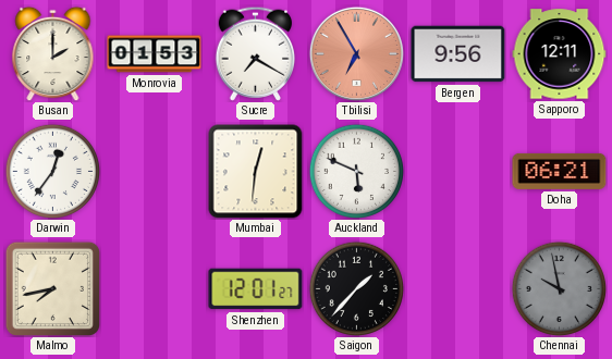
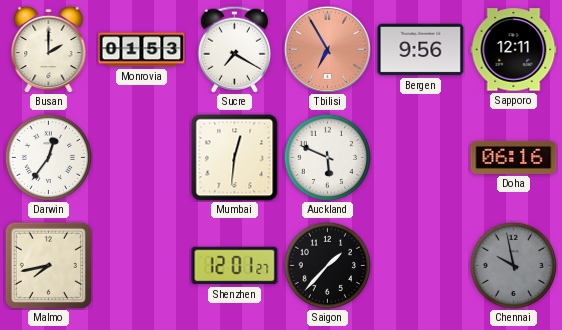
Doha: 06:21 -> 06:16
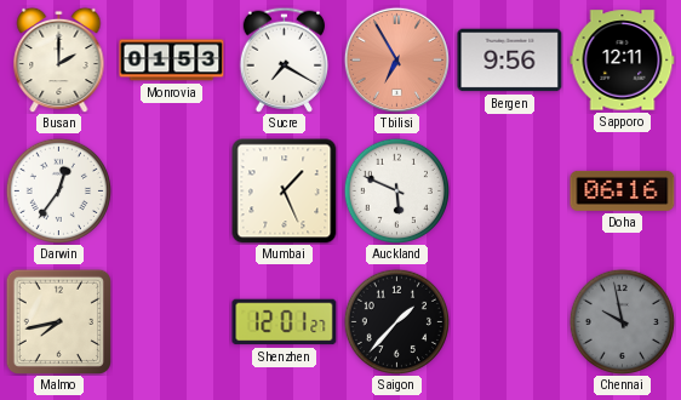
Mumbai: 12:31 -> 1:26
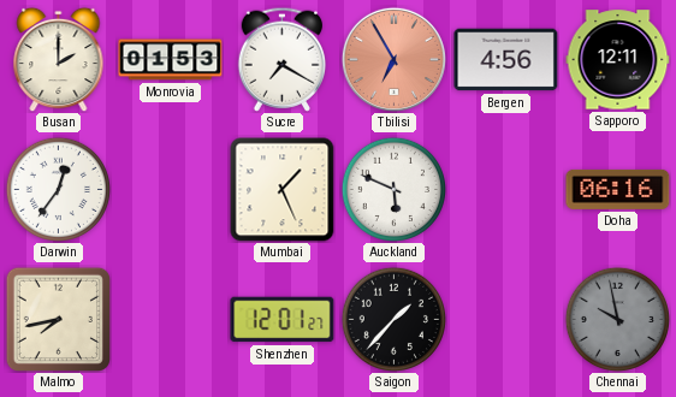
Bergen: 9:56 -> 4:56
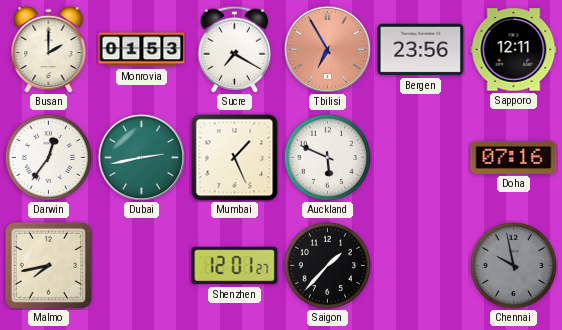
Bergen: 4:56 -> 23:56
Dubai: none -> 2:43
Doha: 06:16 -> 07:16
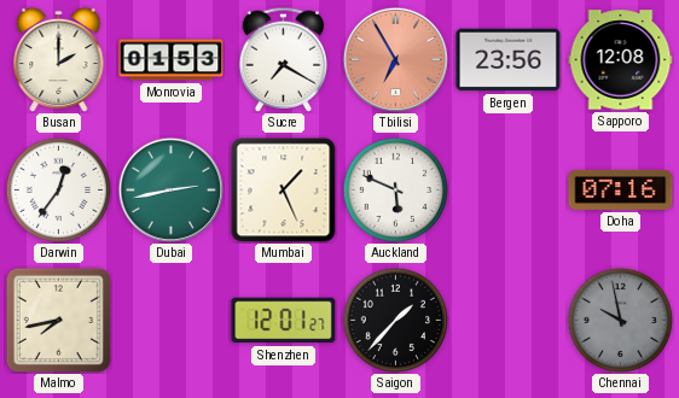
Sapporo: 12:11 -> 12:08
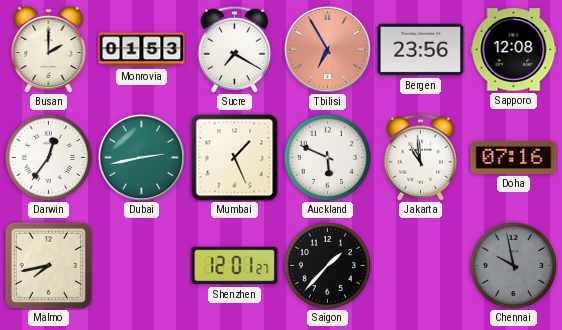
Jakarta: none -> 10:59
